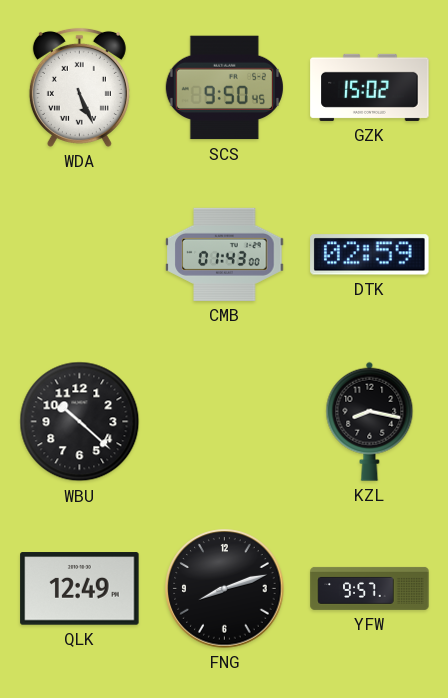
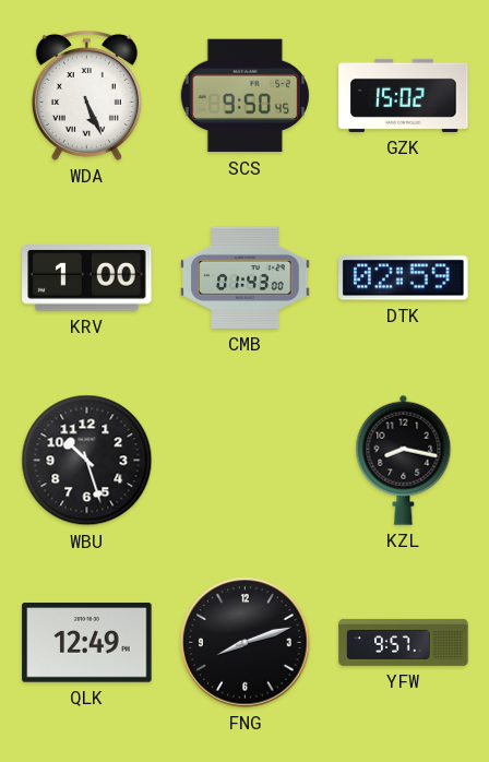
KRV: none -> 1:00
WBU: 10:22 -> 10:27
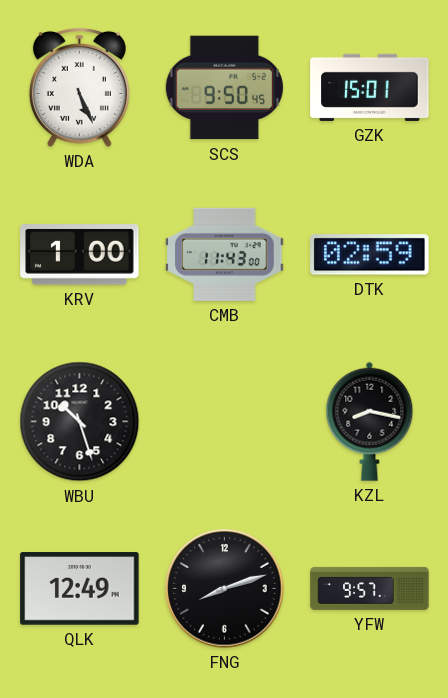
GZK: 15:02 -> 15:01
CMB: 01:43 -> 11:43
